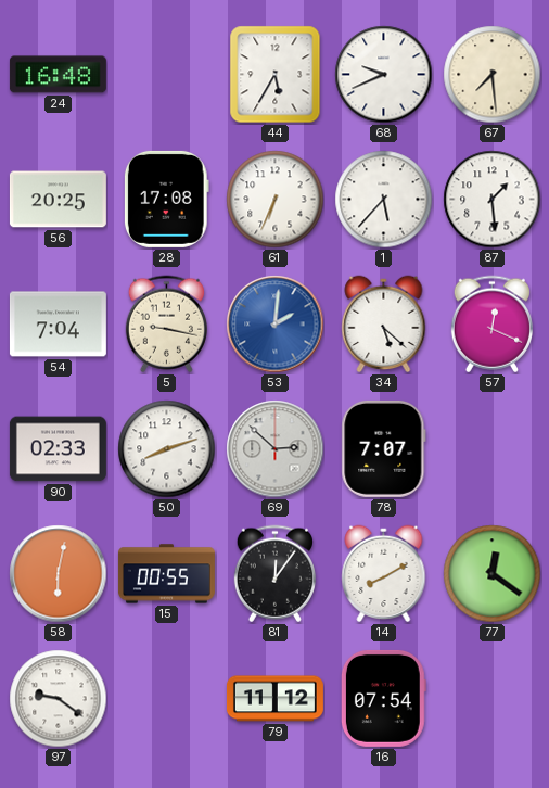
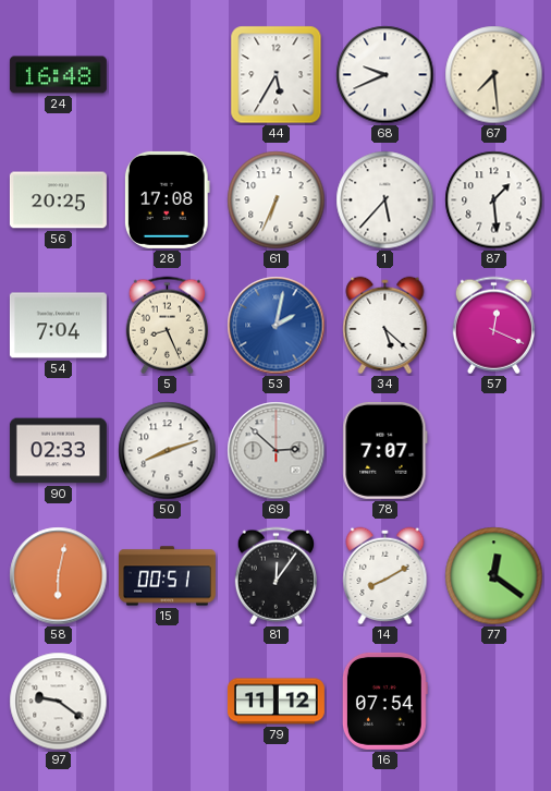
5: 9:17 -> 8:26
53: 2:01 -> 2:02
15: 00:55 -> 00:51
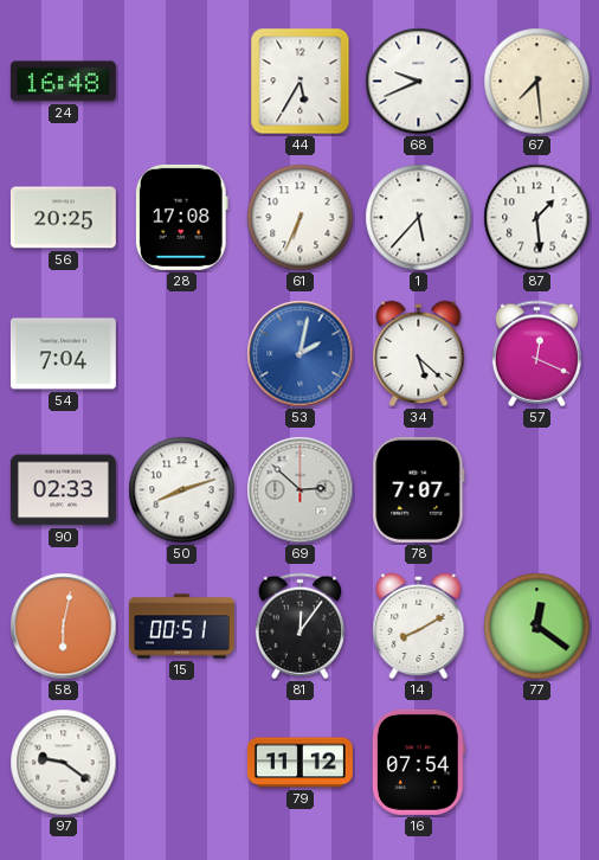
5: 8:26 -> none
